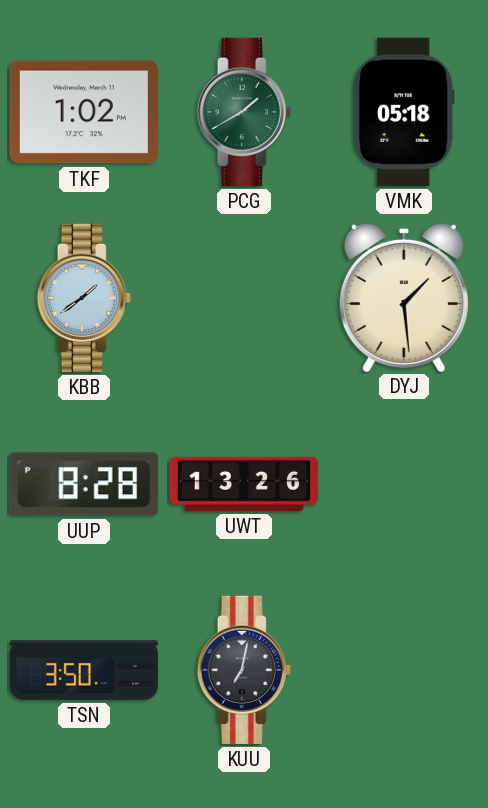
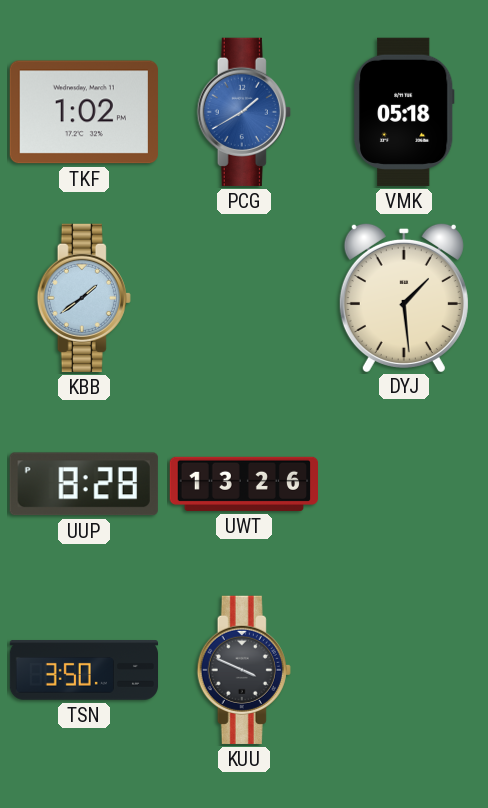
PCG dial: green -> blue
KUU: 7:02 -> 3:49
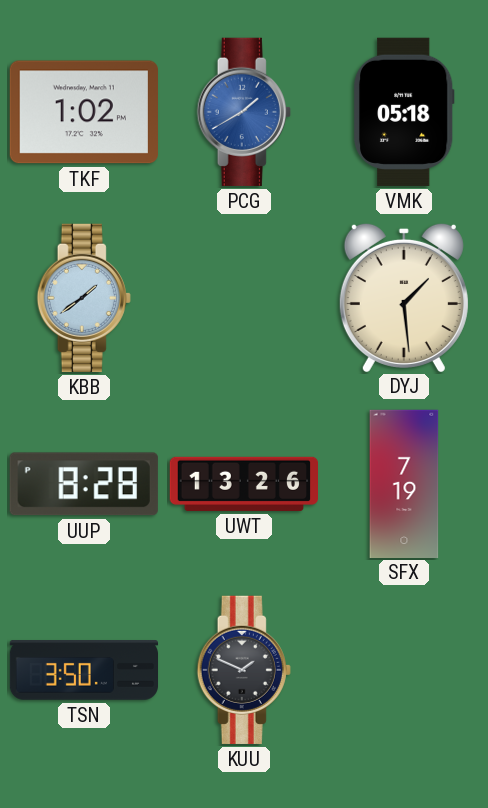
SFX: none -> 7:19
KUU: 3:49 -> 1:49
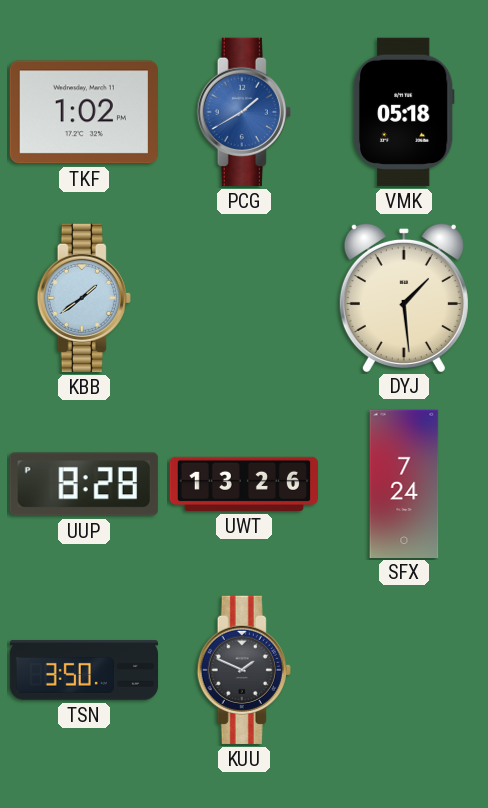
SFX: 7:19 -> 7:24
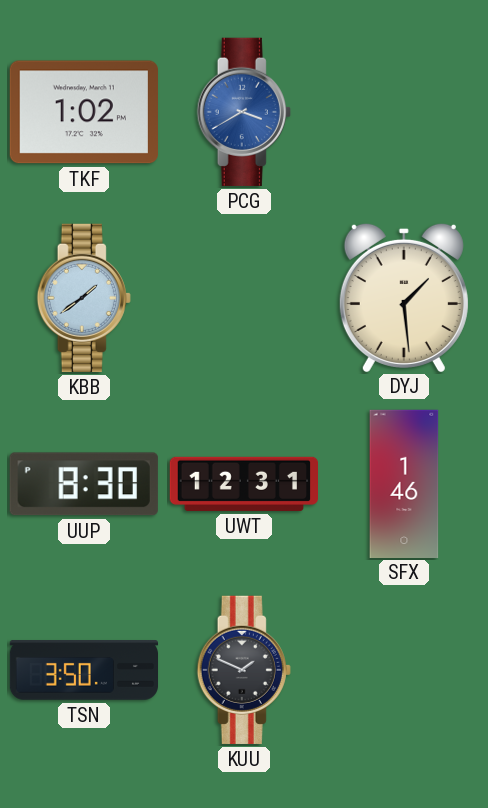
PCG: 1:40 -> 3:40
VMK: 05:18 -> none
UUP: 8:28 -> 8:30
UWT: 13:26 -> 12:31
SFX: 7:24 -> 1:46
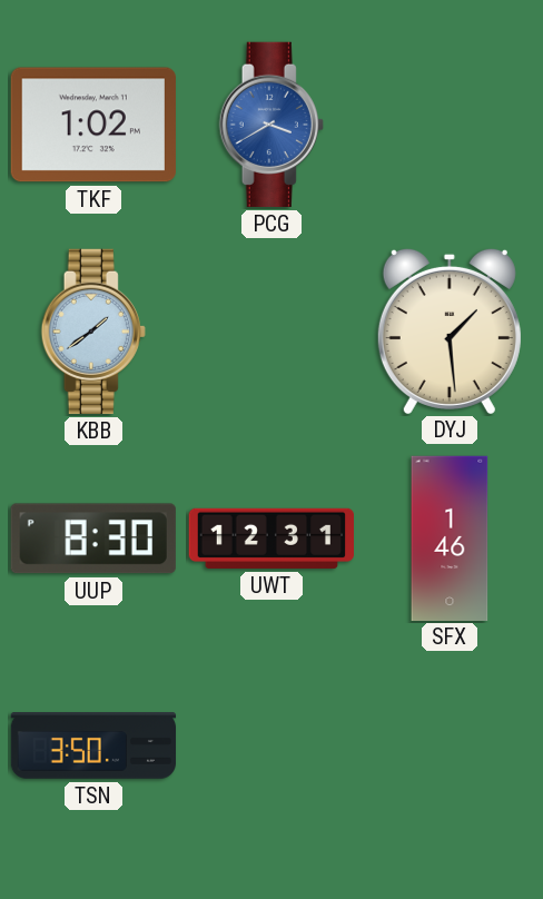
KUU: 1:49 -> none
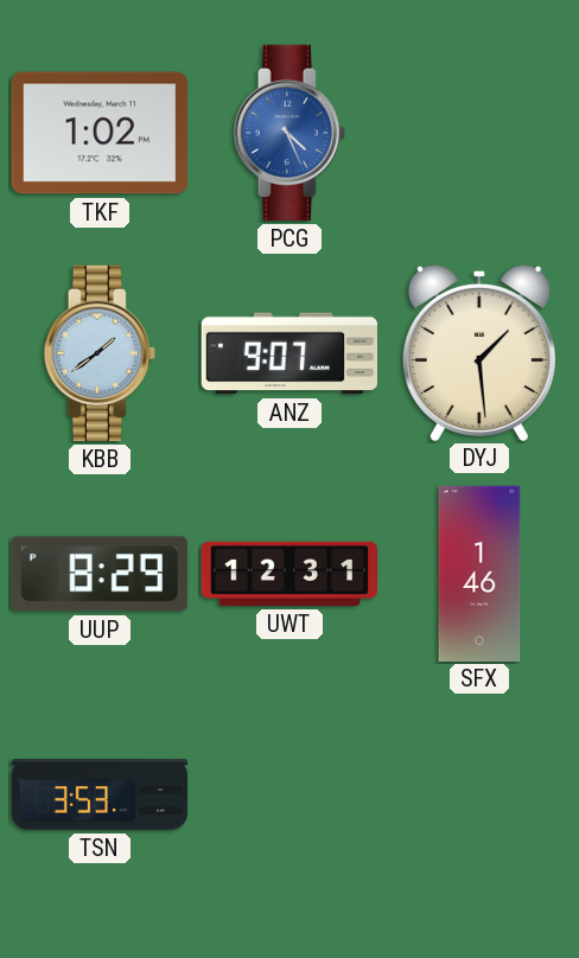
PCG: 3:40 -> 4:26
ANZ: none -> 9:07
UUP: 8:30 -> 8:29
TSN: 3:50 -> 3:53
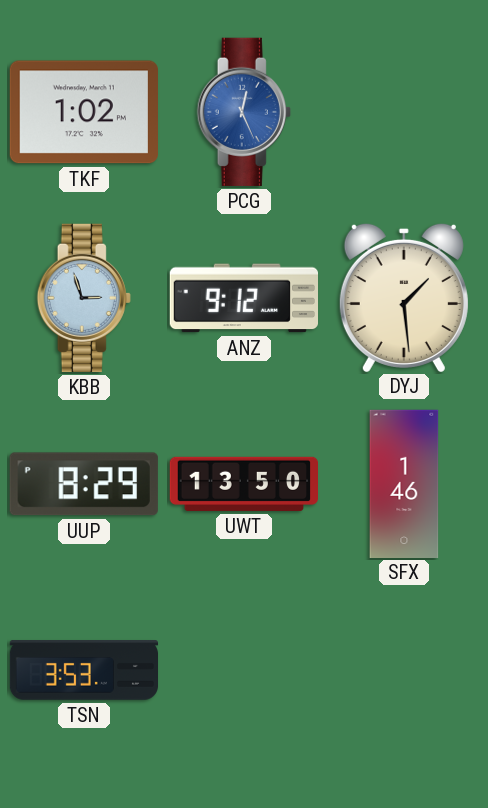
PCG: 4:26 -> 12:26
KBB: 1:39 -> 2:57
ANZ: 9:07 -> 9:12
UWT: 12:31 -> 13:50
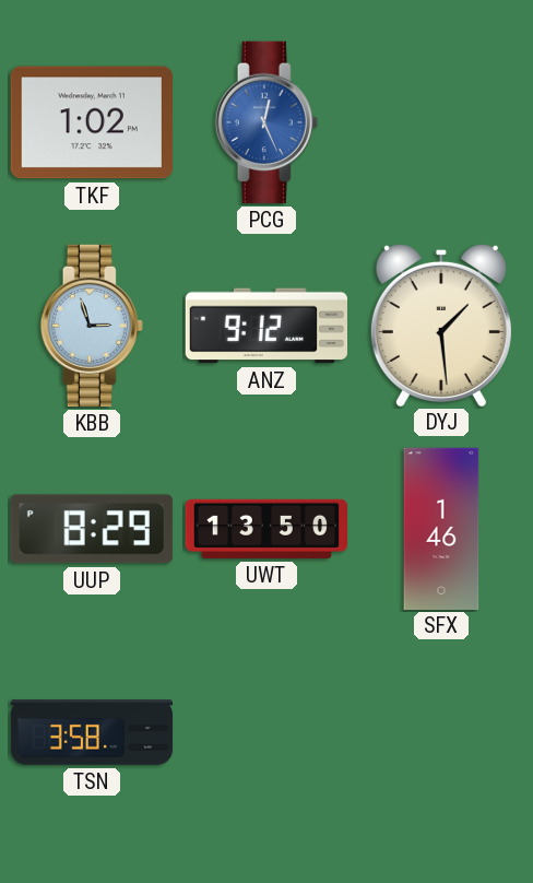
TSN: 3:53 -> 3:58
